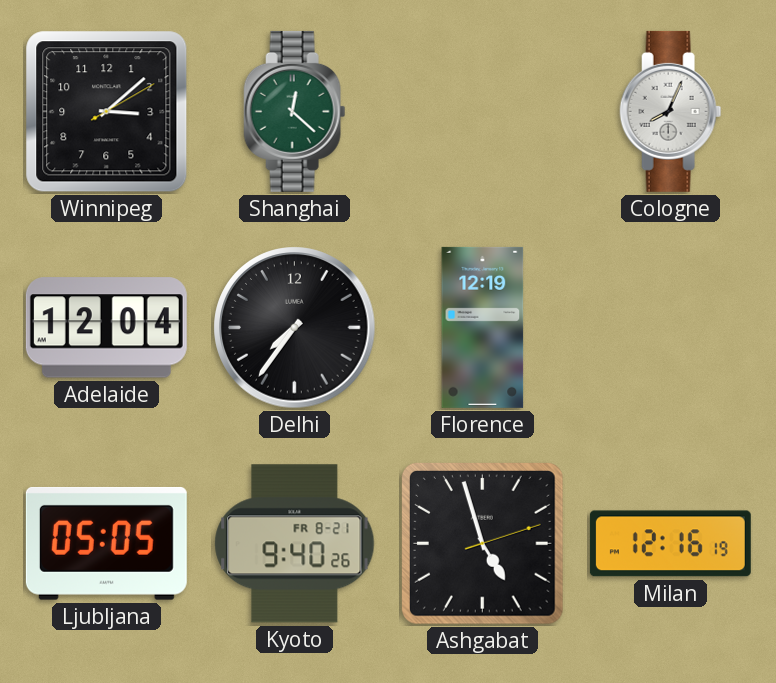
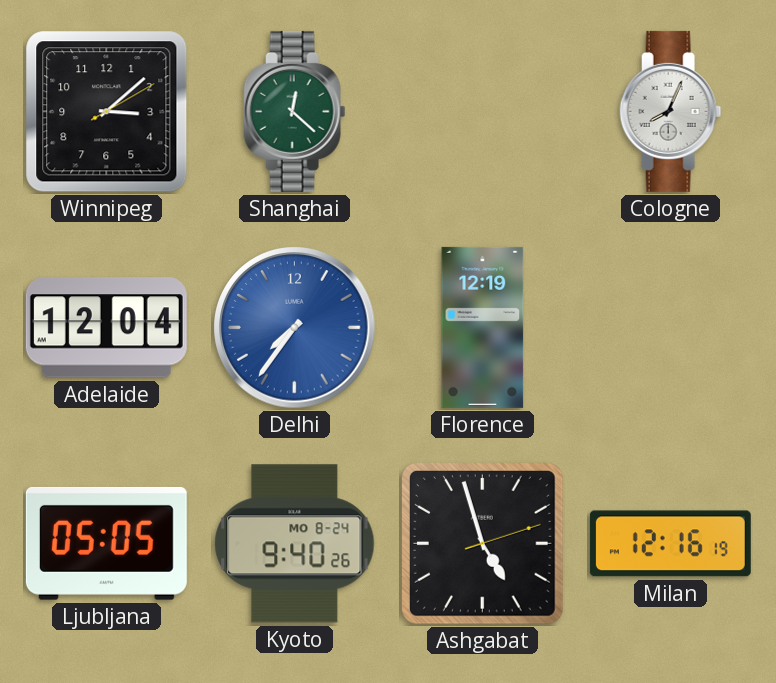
Delhi dial: black -> blue
Kyoto date: FR 8-21 -> MO 8-24
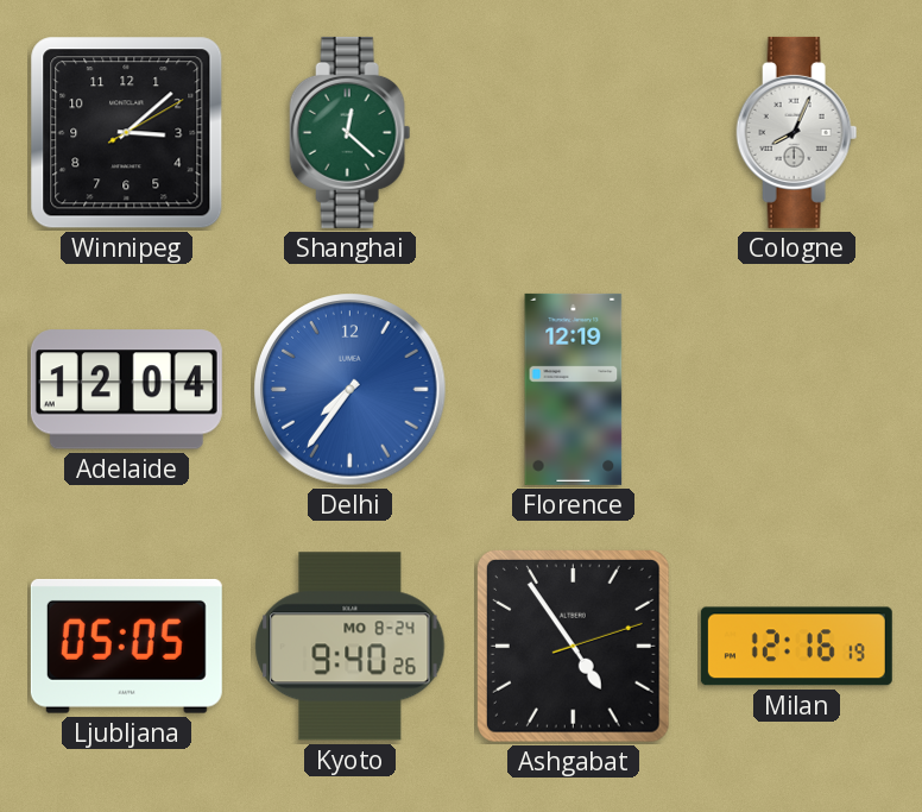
Ashgabat: 4:57 -> 4:54
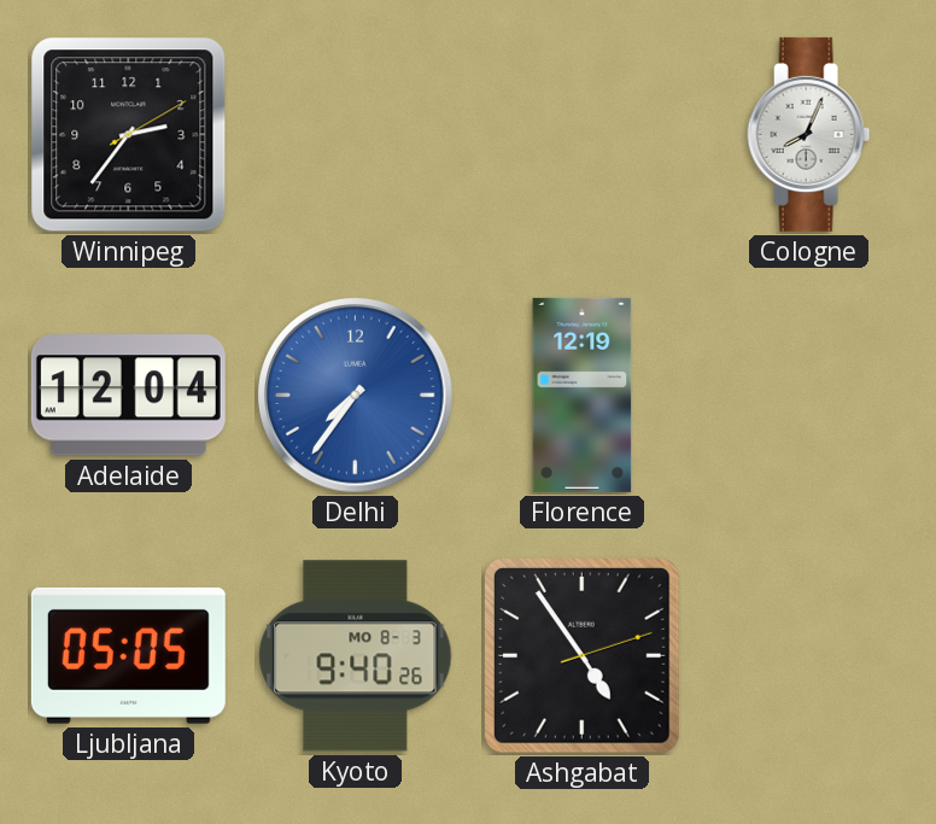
Winnipeg: 3:08 -> 2:36
Shanghai: 12:22 -> none
Kyoto date: MO 8-24 -> MO 8-3
Milan: 12:16 -> none
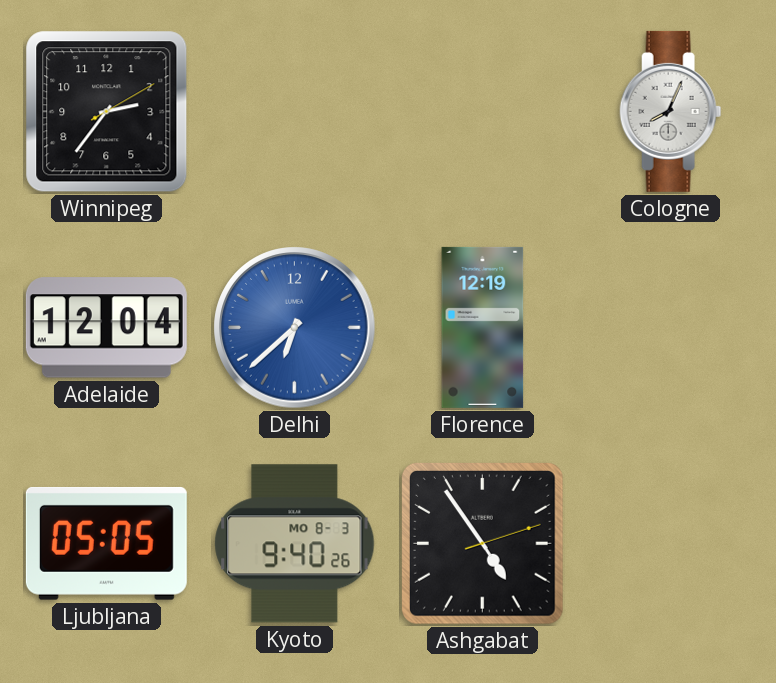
Delhi: 7:36 -> 6:38
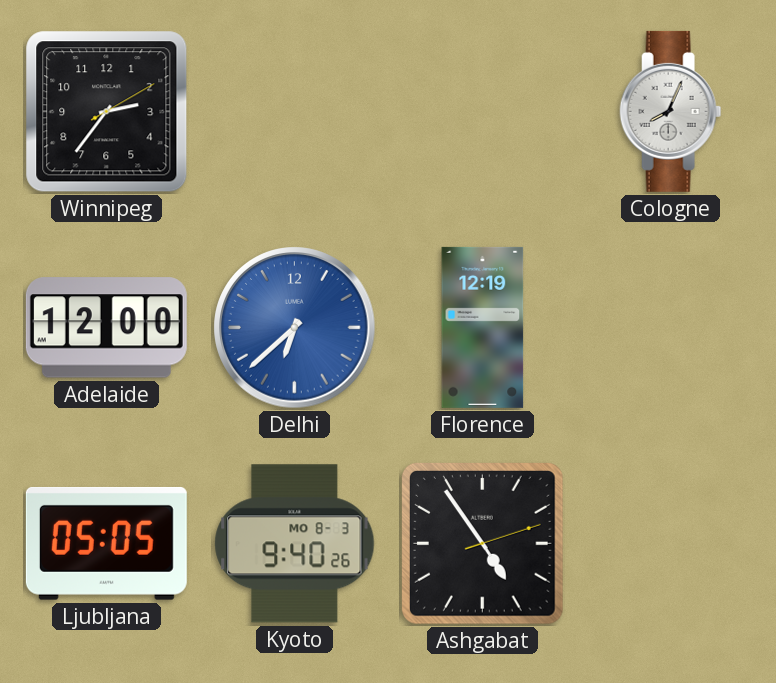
Adelaide: 12:04 -> 12:00
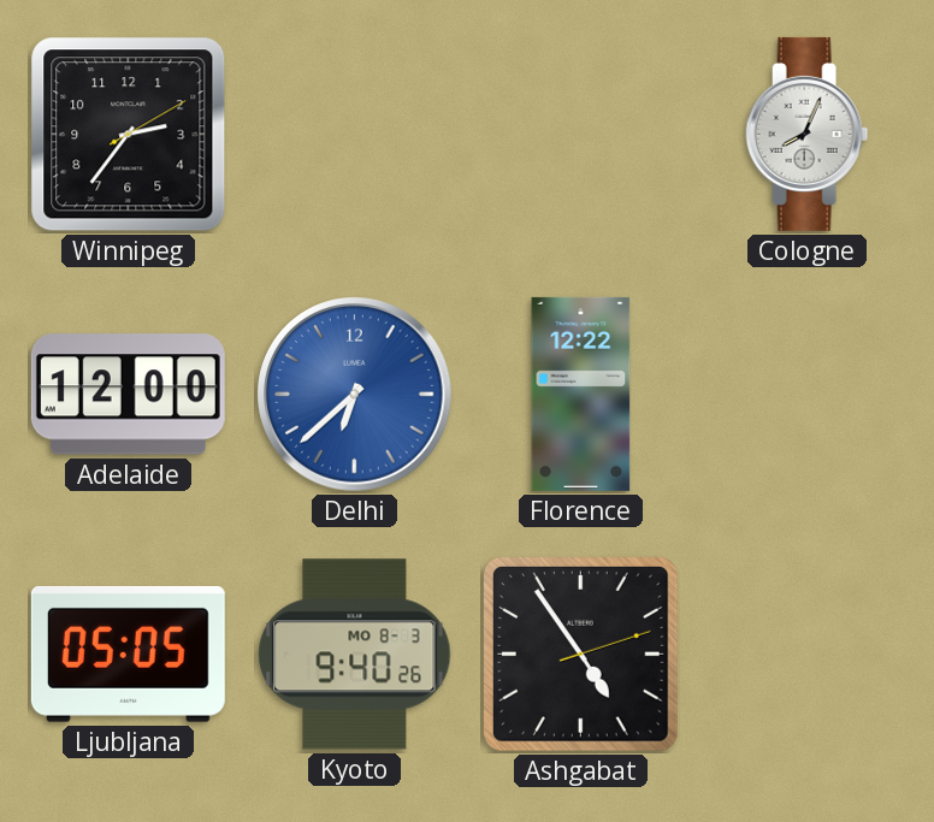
Florence: 12:19 -> 12:22
